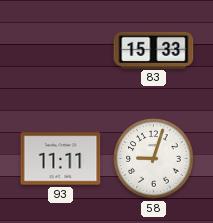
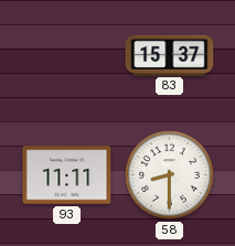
83: 15:33 -> 15:37
58: 9:03 -> 8:30
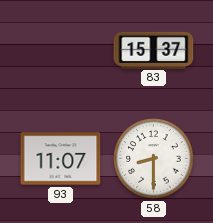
93: 11:11 -> 11:07
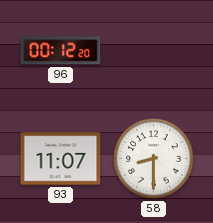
96: none -> 00:12
83: 15:37 -> none
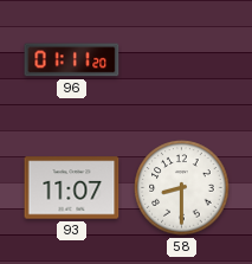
96: 00:12 -> 01:11
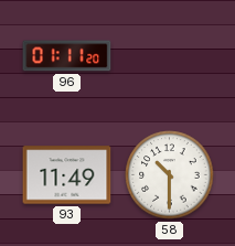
93: 11:07 -> 11:49
58: 8:30 -> 10:30
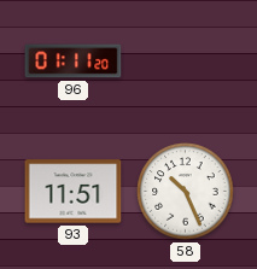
93: 11:49 -> 11:51
58: 10:30 -> 10:26
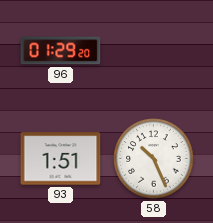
96: 01:11 -> 01:29
93: 11:51 -> 1:51
